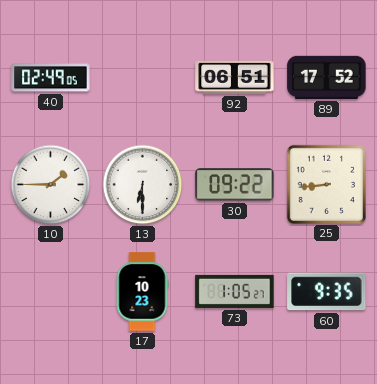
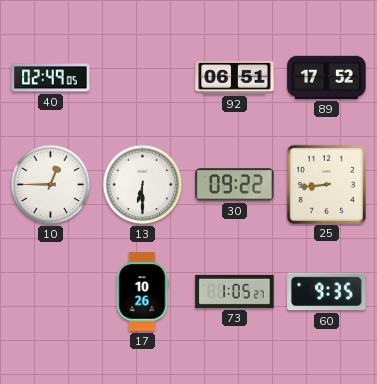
10: 1:45 -> 12:45
17: 10:23 -> 10:26
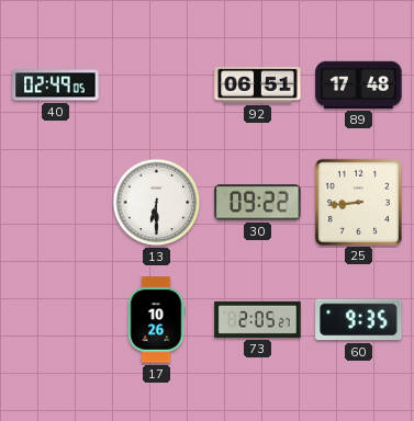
89: 17:52 -> 17:48
10: 12:45 -> none
73: 1:05 -> 2:05
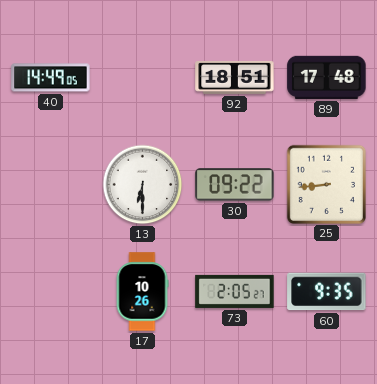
40: 02:49 -> 14:49
92: 06:51 -> 18:51
